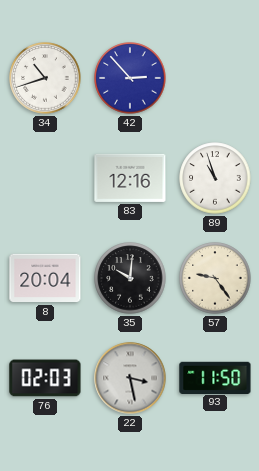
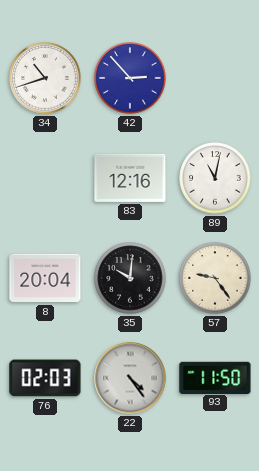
89: 10:57 -> 11:02
22: 3:28 -> 4:24
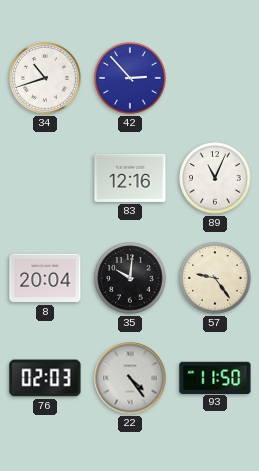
89: 11:02 -> 11:04
